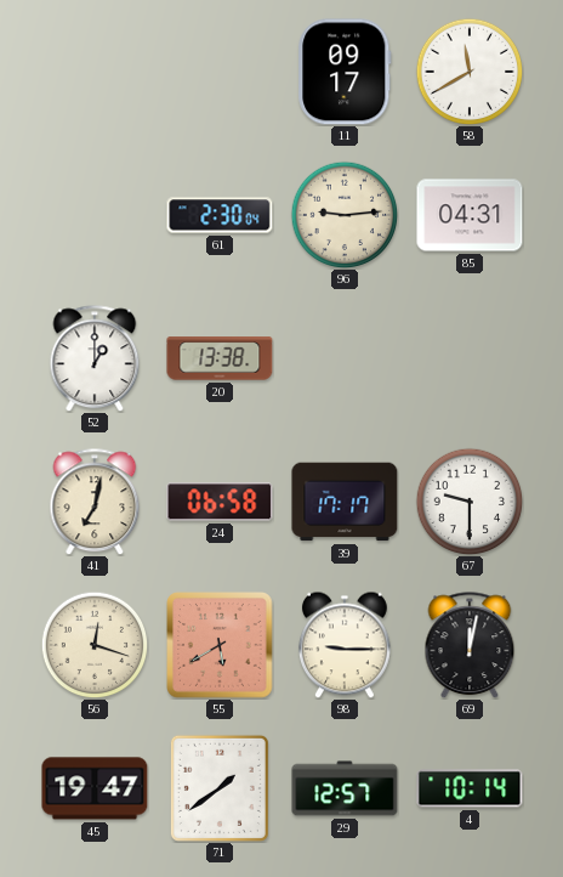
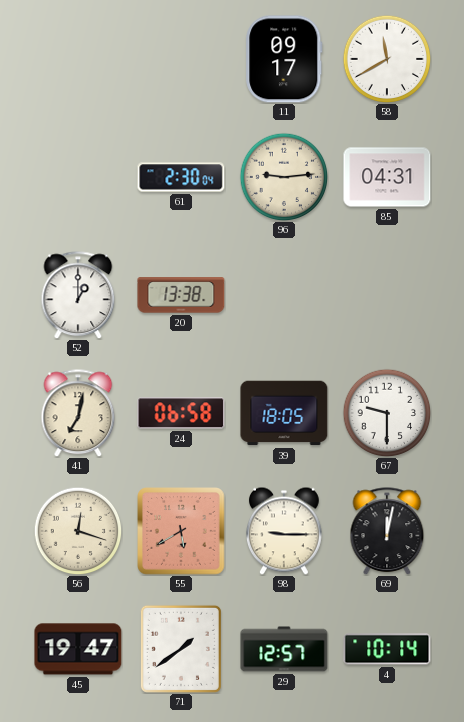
39: 17:17 -> 18:05
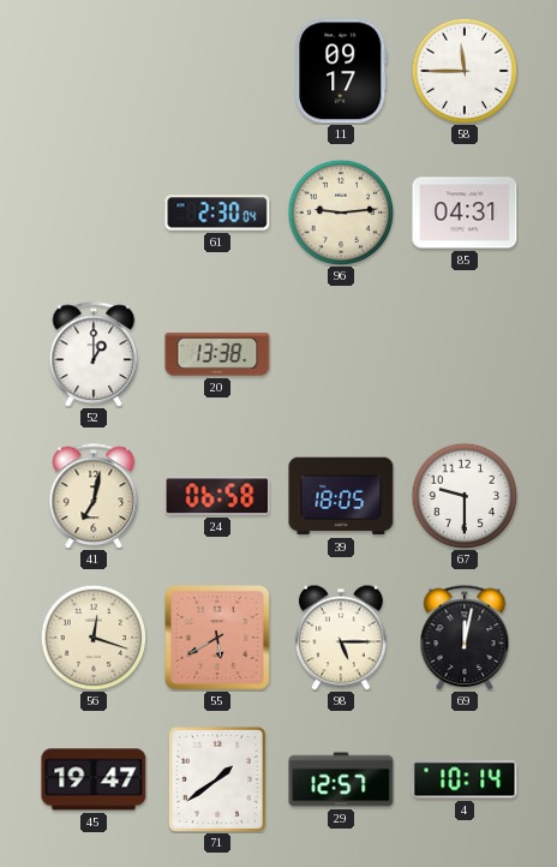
58: 11:40 -> 11:45
98: 9:15 -> 5:15
